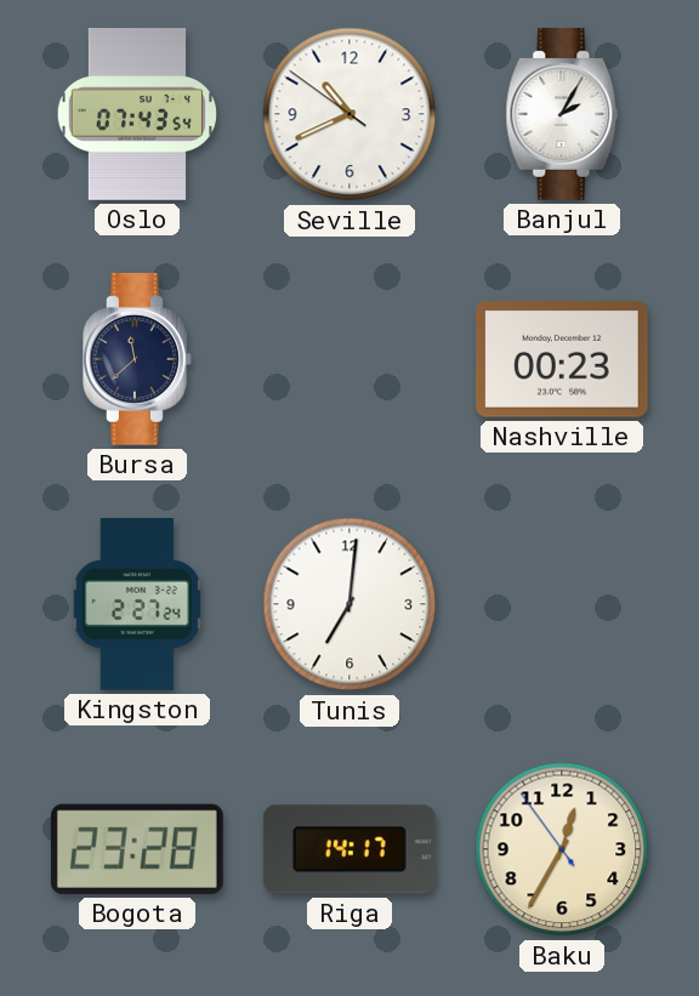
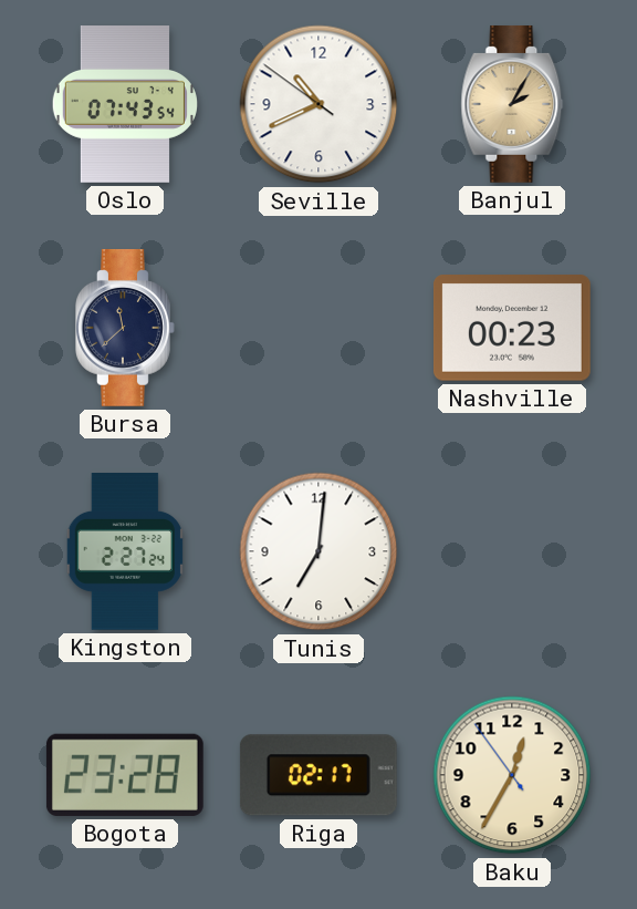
Banjul dial: white -> champagne
Riga: 14:17 -> 02:17
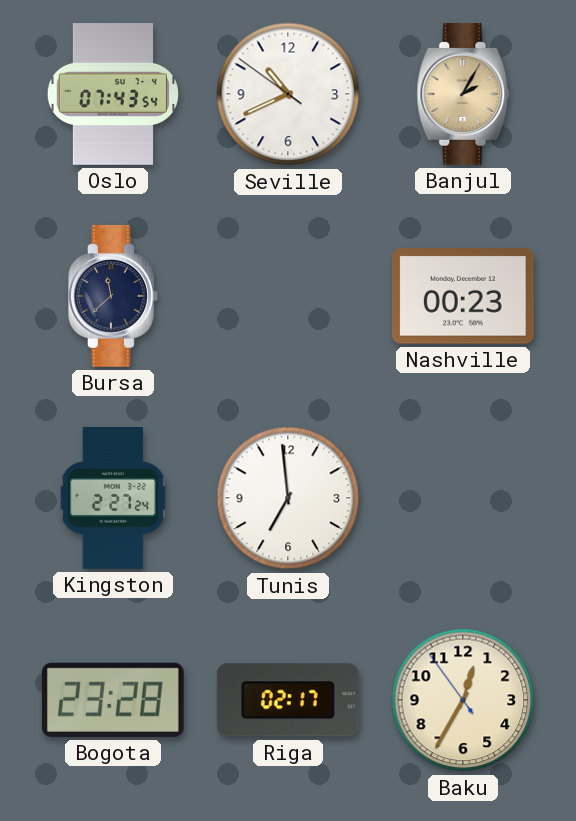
Tunis: 7:01 -> 6:59
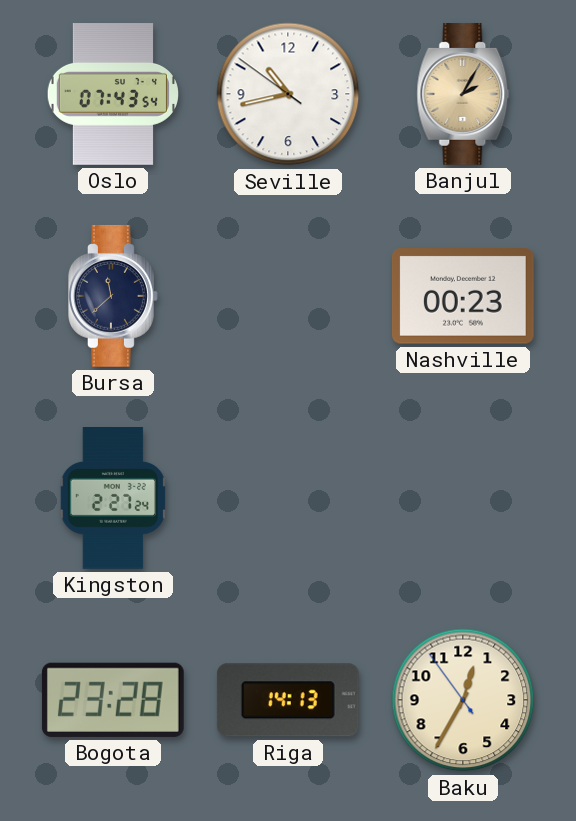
Seville: 10:40 -> 10:42
Tunis: 6:59 -> none
Riga: 02:17 -> 14:13
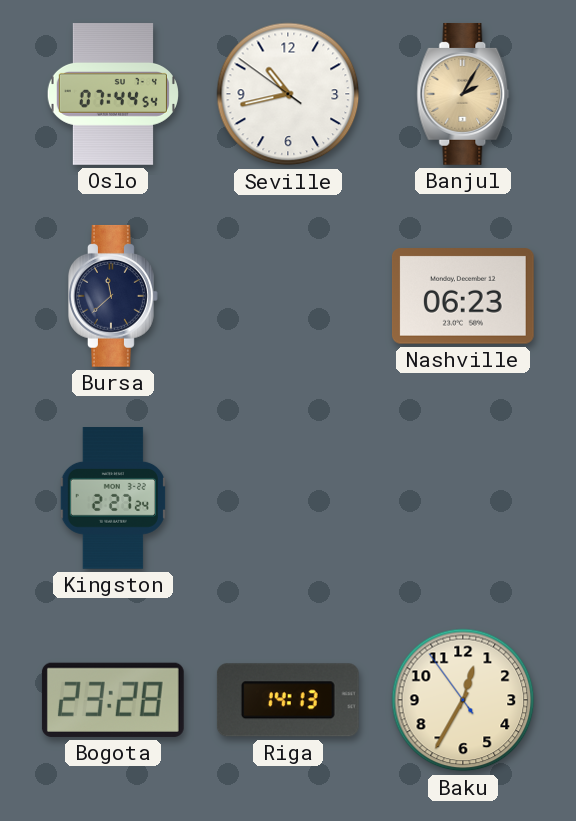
Oslo: 07:43 -> 07:44
Nashville: 00:23 -> 06:23
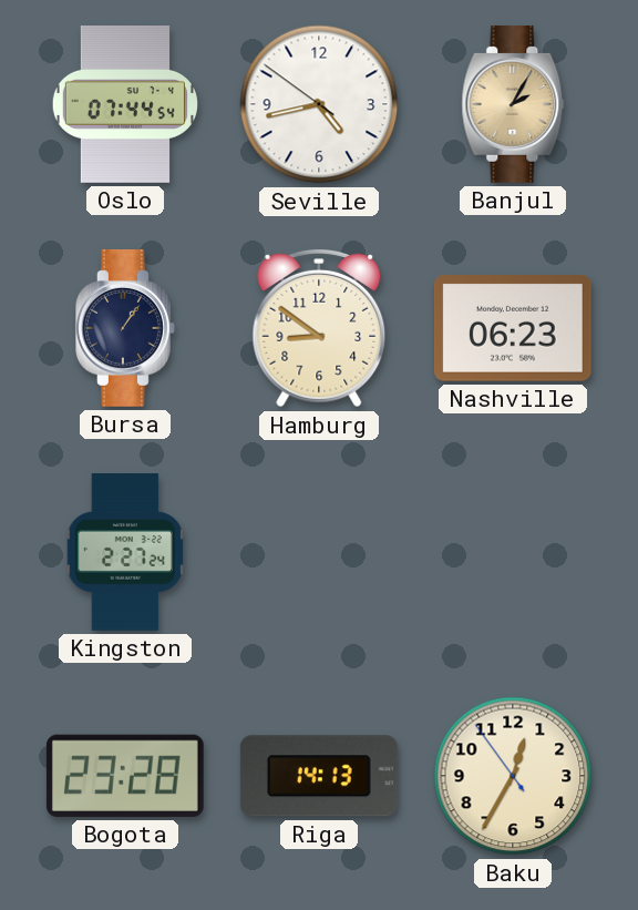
Seville: 10:42 -> 4:42
Bursa: 11:38 -> 1:06
Hamburg: none -> 8:51
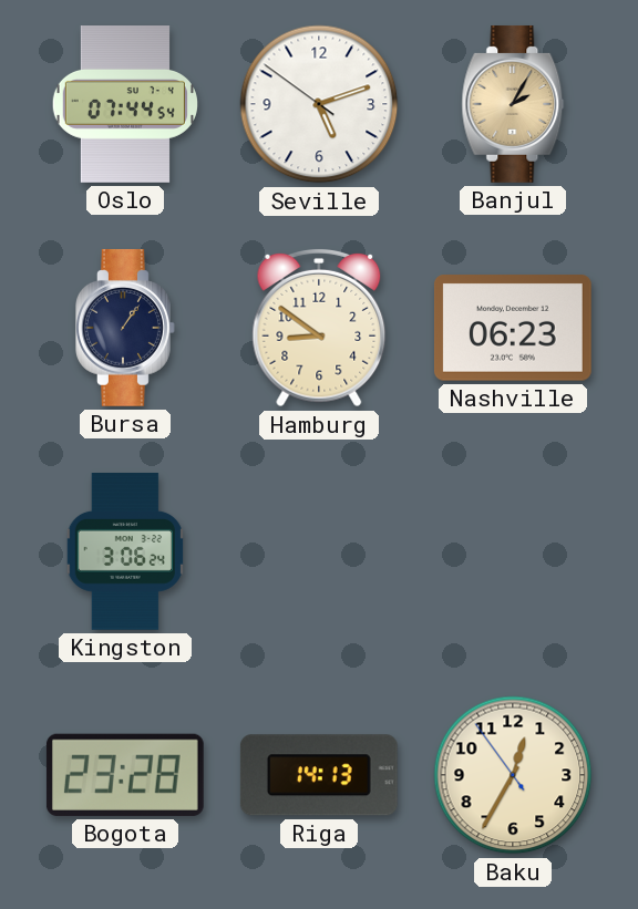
Seville: 4:42 -> 5:11
Kingston: 2:27 -> 3:06
